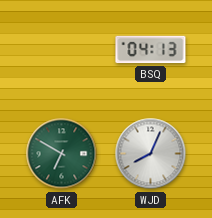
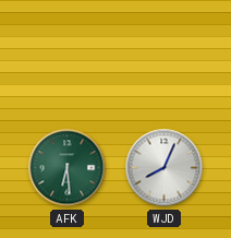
BSQ: 04:13 -> none
AFK: 6:50 -> 6:29
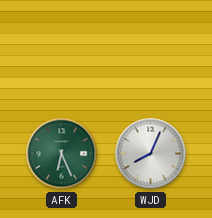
AFK: 6:29 -> 6:26
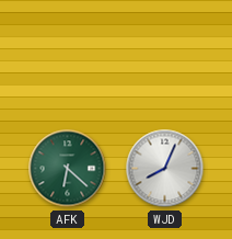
AFK: 6:26 -> 6:22
